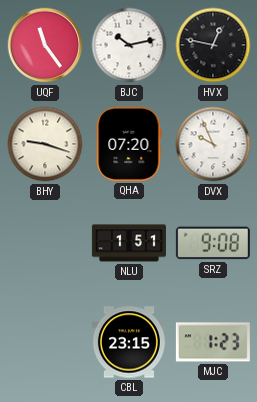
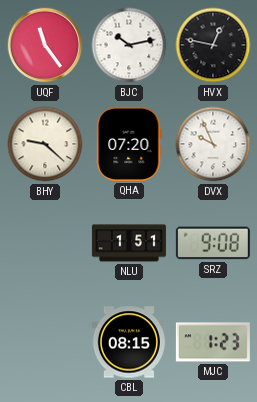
BHY: 9:18 -> 9:22
CBL: 23:15 -> 08:15
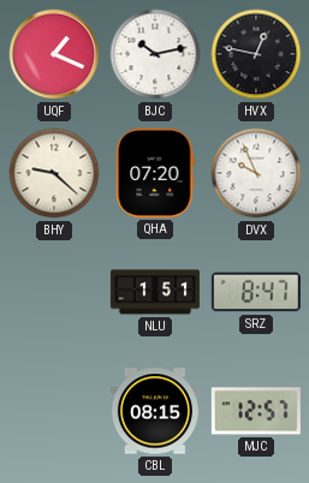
UQF: 11:24 -> 1:19
SRZ: 9:08 -> 8:47
MJC: 1:23 -> 12:57
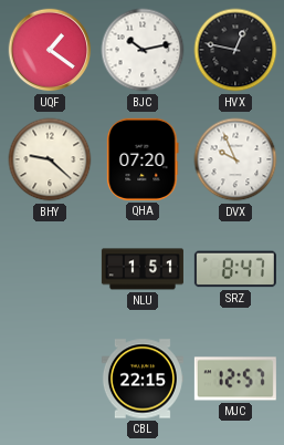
UQF: 1:19 -> 1:21
CBL: 08:15 -> 22:15
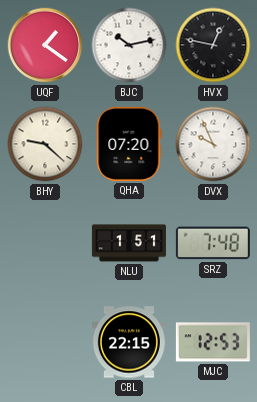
SRZ: 8:47 -> 7:48
MJC: 12:57 -> 12:53
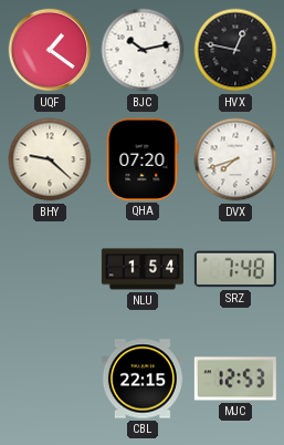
DVX: 9:56 -> 7:42
NLU: 1:51 -> 1:54
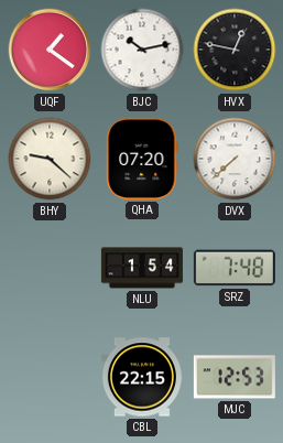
DVX: 7:42 -> 7:38
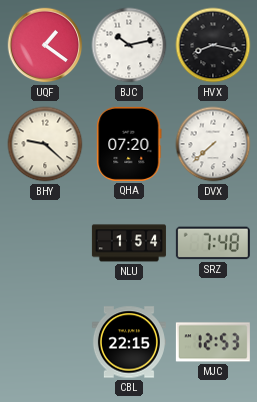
HVX: 12:47 -> 8:17
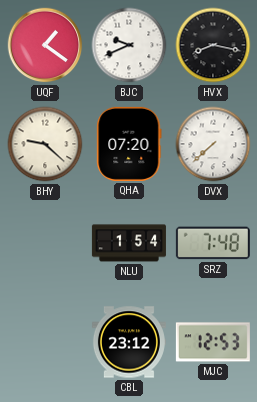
BJC: 10:13 -> 9:41
CBL: 22:15 -> 23:12
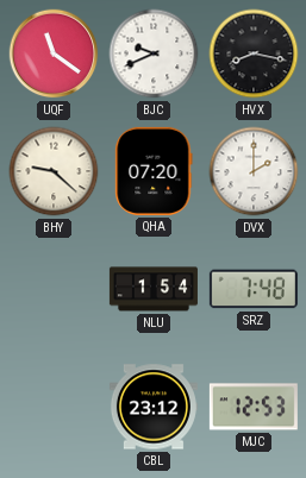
UQF: 1:21 -> 11:21
DVX: 7:38 -> 2:00
